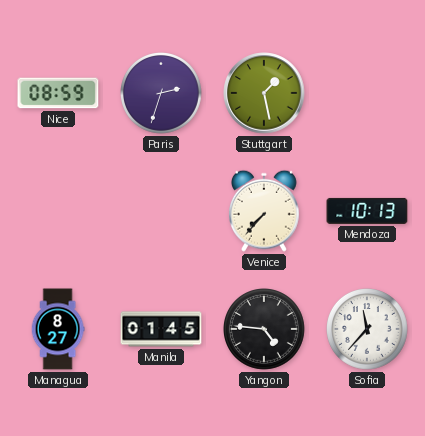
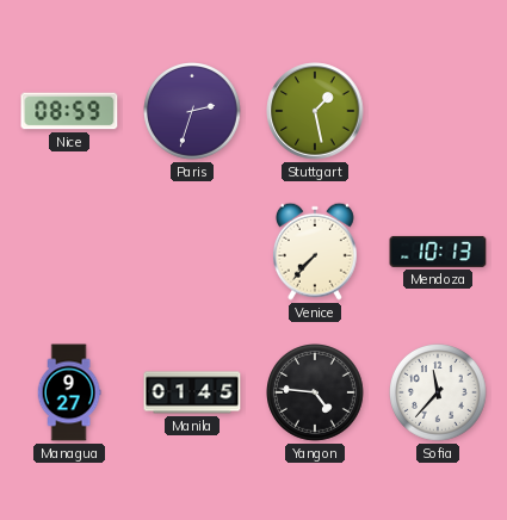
Managua: 8:27 -> 9:27
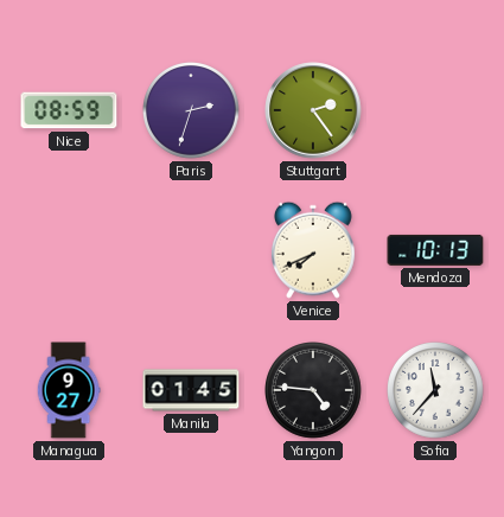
Stuttgart: 1:28 -> 2:24
Venice: 7:37 -> 7:41
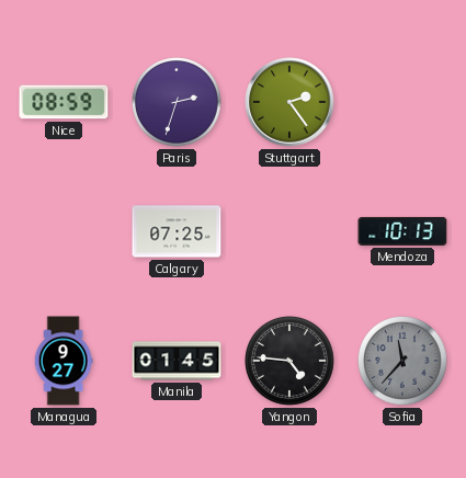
Calgary: none -> 07:25
Venice: 7:41 -> none
Sofia dial: white -> grey
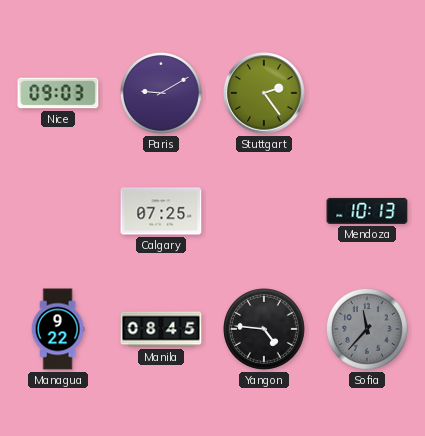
Nice: 08:59 -> 09:03
Paris: 2:33 -> 9:10
Managua: 9:27 -> 9:22
Manila: 01:45 -> 08:45
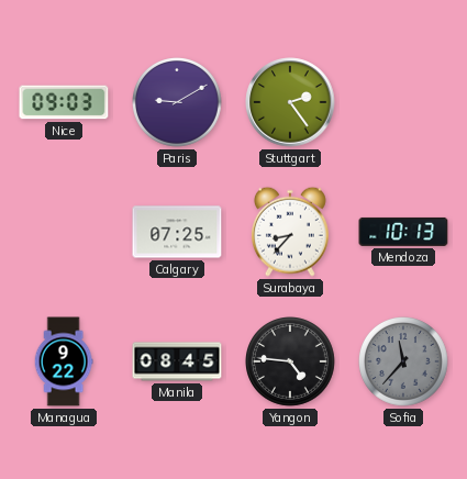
Surabaya: none -> 8:37
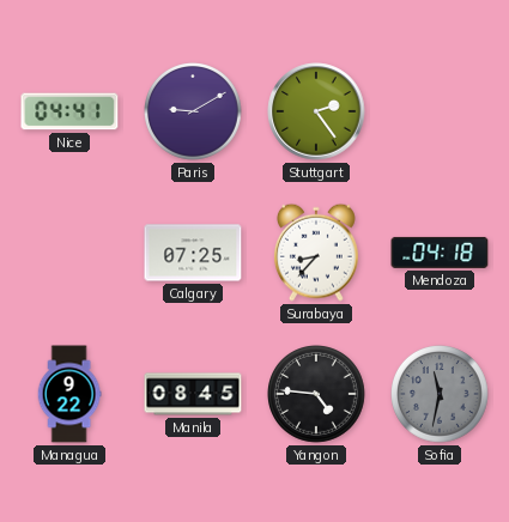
Nice: 09:03 -> 04:41
Mendoza: 10:13 -> 04:18
Sofia: 11:37 -> 11:32
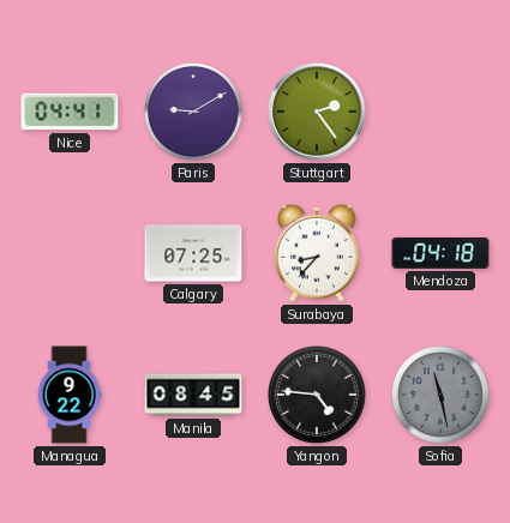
Sofia: 11:32 -> 11:28
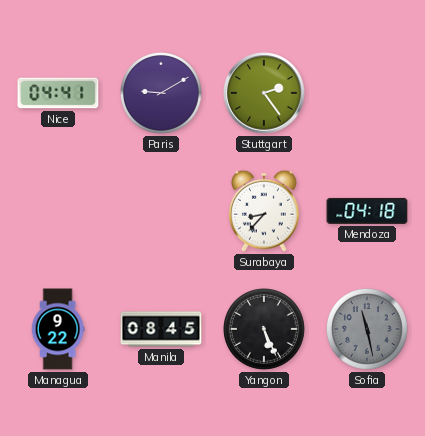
Calgary: 07:25 -> none
Yangon: 4:46 -> 5:26
